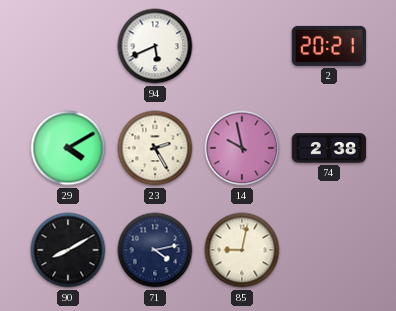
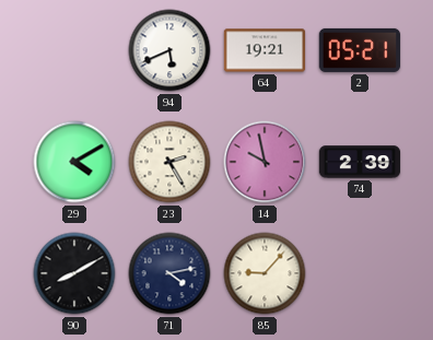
64: none -> 19:21
2: 20:21 -> 05:21
74: 2:38 -> 2:39
85: 9:02 -> 9:07
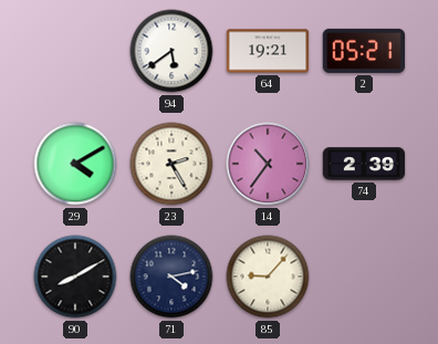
94: 5:41 -> 5:39
14: 9:58 -> 10:36
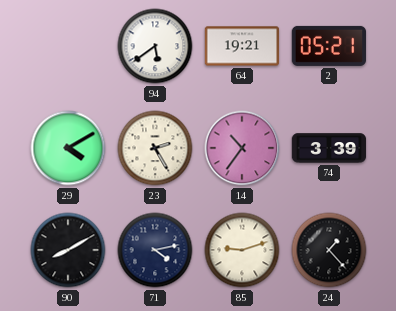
74: 2:39 -> 3:39
85: 9:07 -> 9:12
24: none -> 1:23
